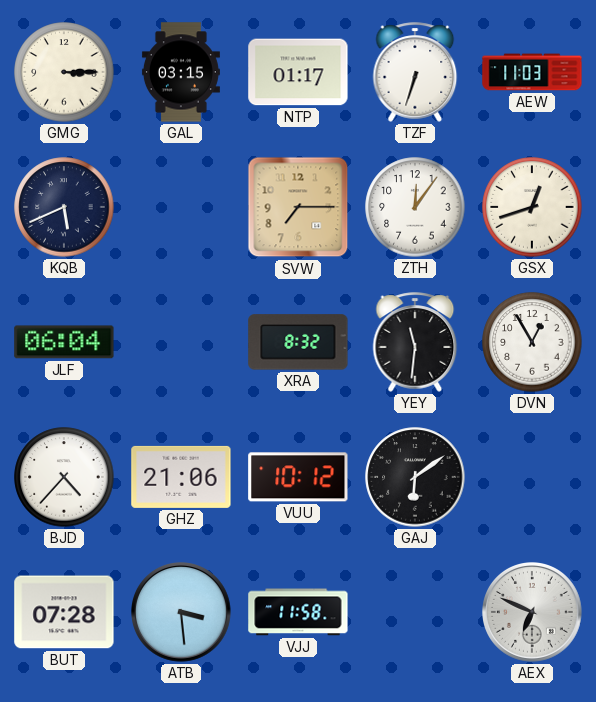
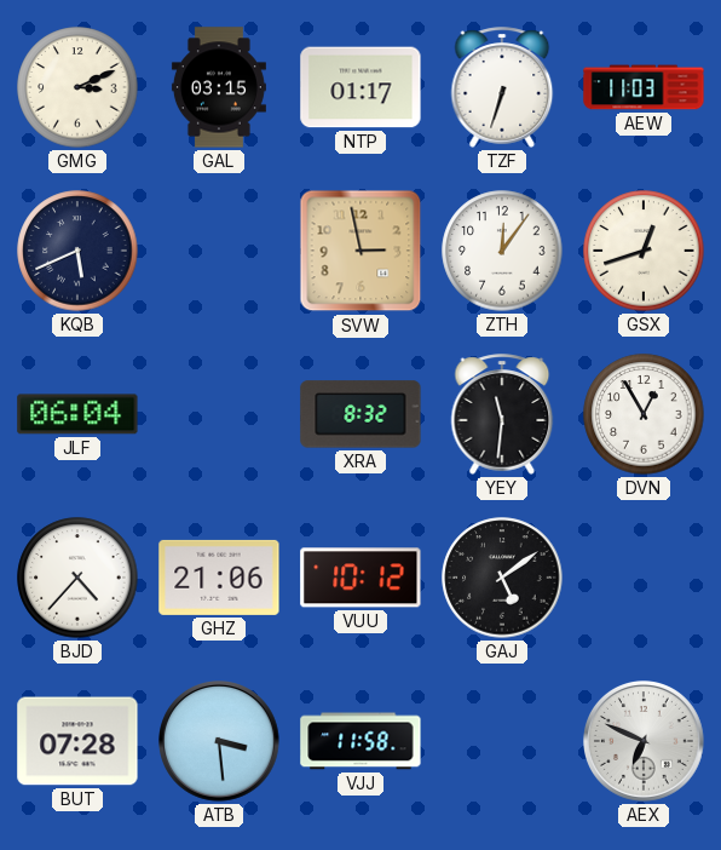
GMG: 3:15 -> 3:11
SVW: 7:15 -> 2:58
GAJ: 6:09 -> 5:09
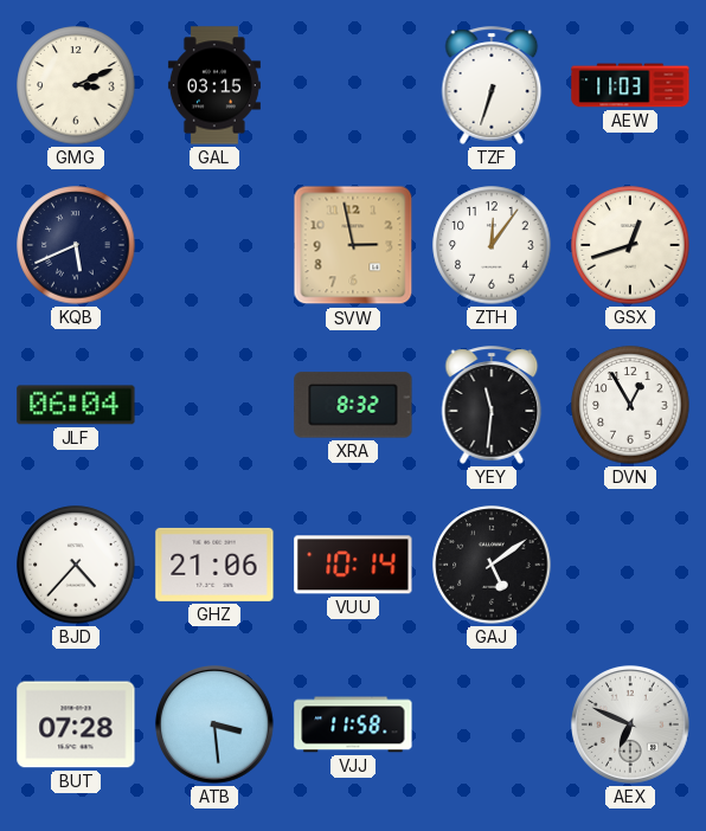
NTP: 01:17 -> none
VUU: 10:12 -> 10:14
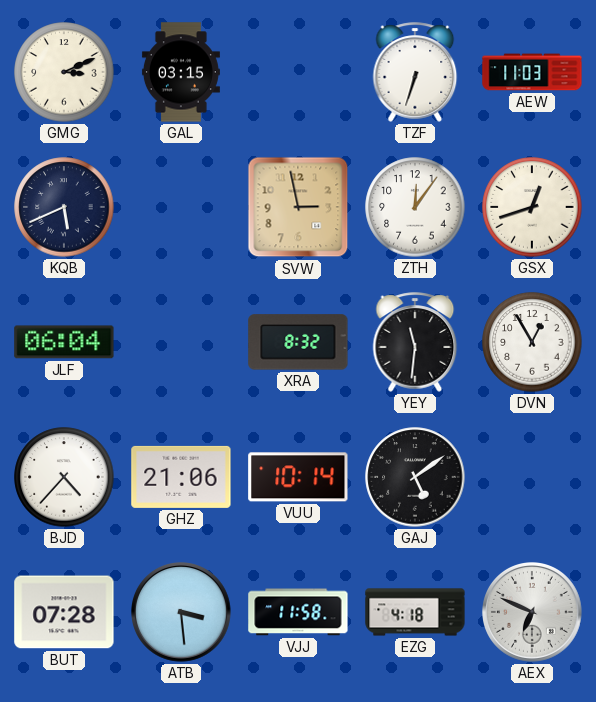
EZG: none -> 4:18
